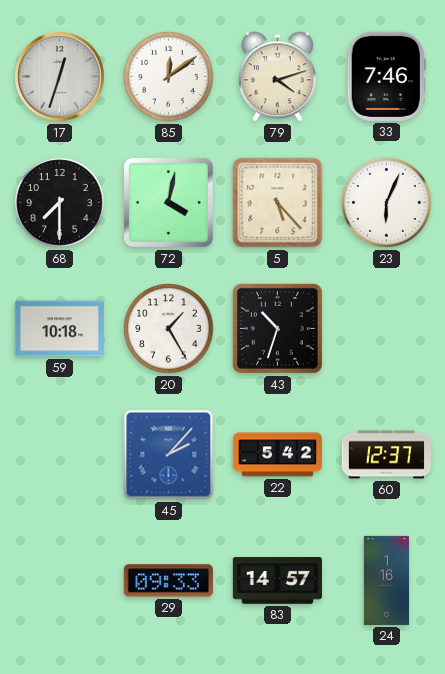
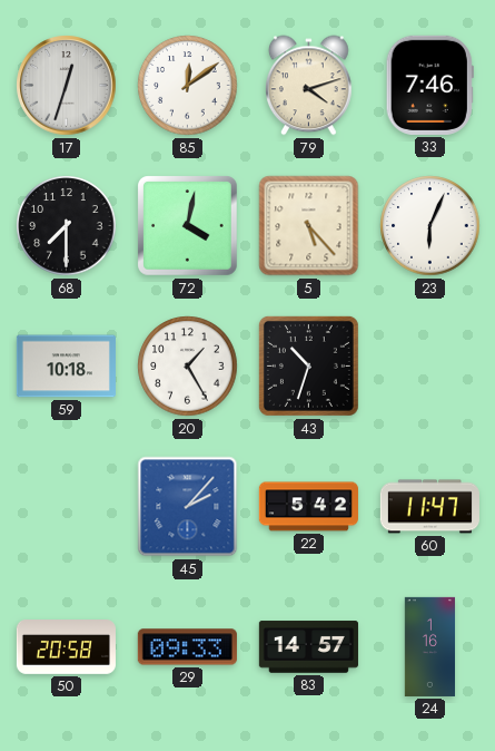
60: 12:37 -> 11:47
50: none -> 20:58
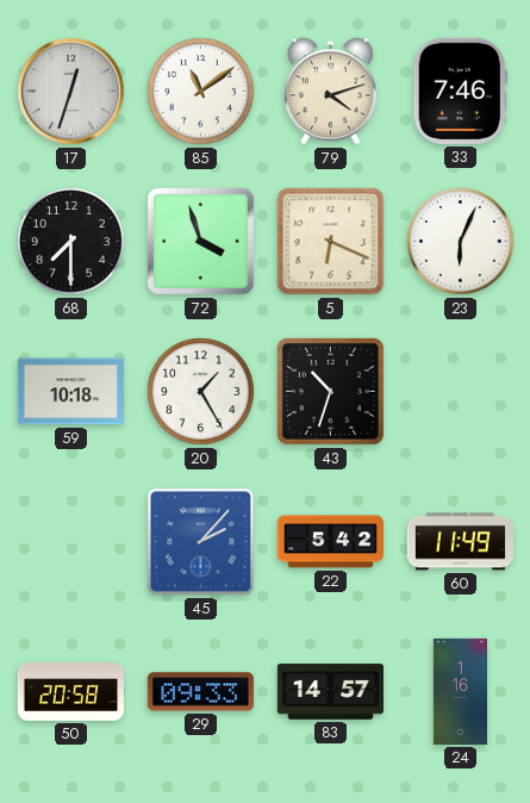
85: 12:09 -> 11:09
72: 4:02 -> 3:57
5: 5:23 -> 6:19
60: 11:47 -> 11:49
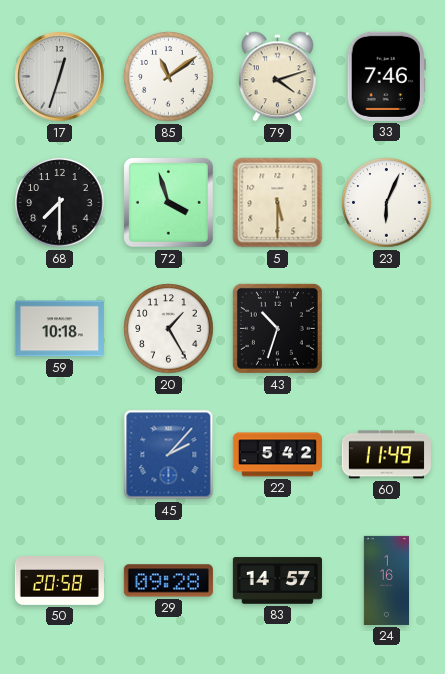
5: 6:19 -> 5:30
29: 09:33 -> 09:28
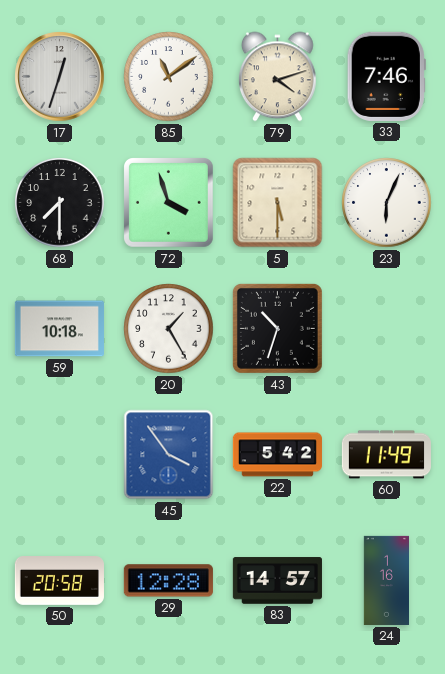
45: 2:07 -> 3:54
29: 09:28 -> 12:28
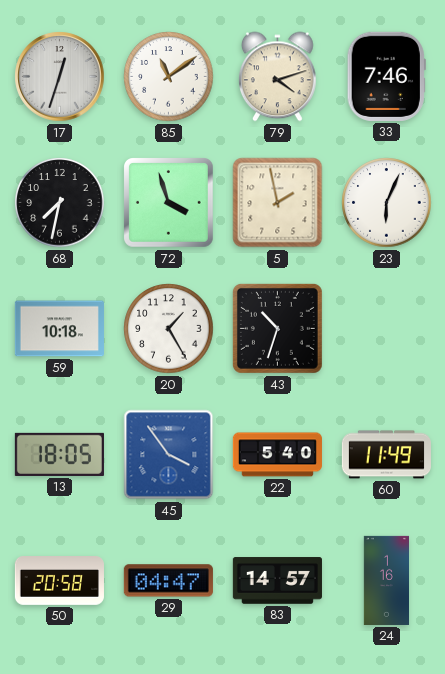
68: 7:30 -> 7:32
5: 5:30 -> 1:58
13: none -> 18:05
22: 5:42 -> 5:40
29: 12:28 -> 04:47
